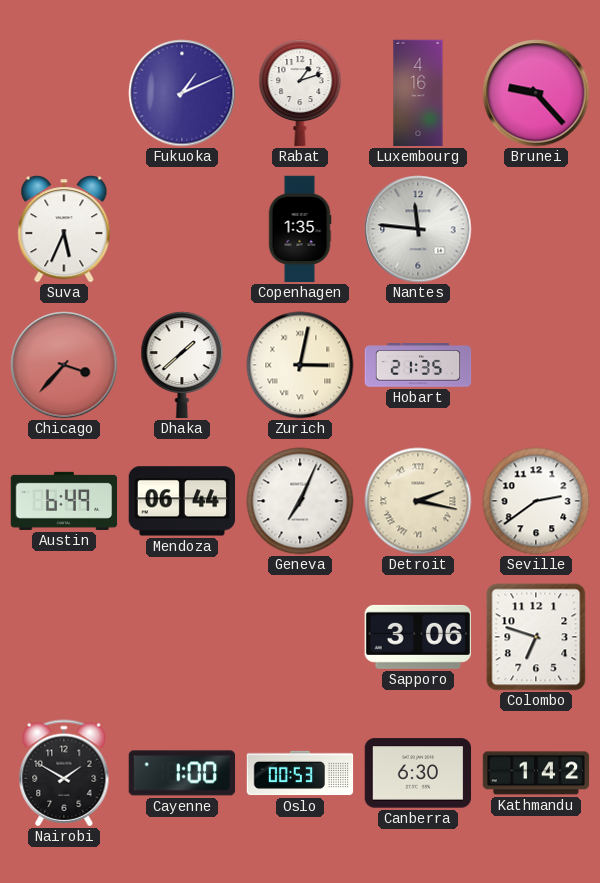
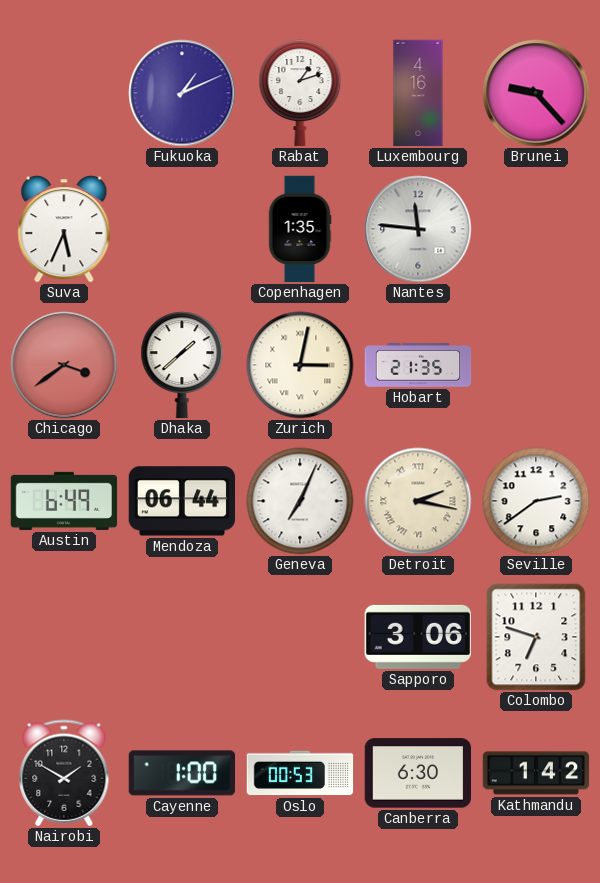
Chicago: 3:37 -> 3:39
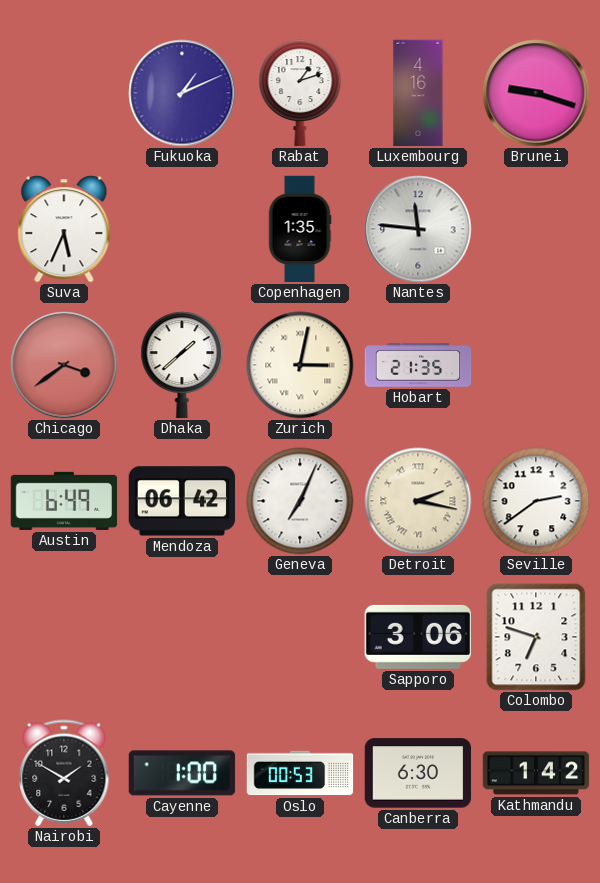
Brunei: 9:23 -> 9:18
Mendoza: 06:44 -> 06:42
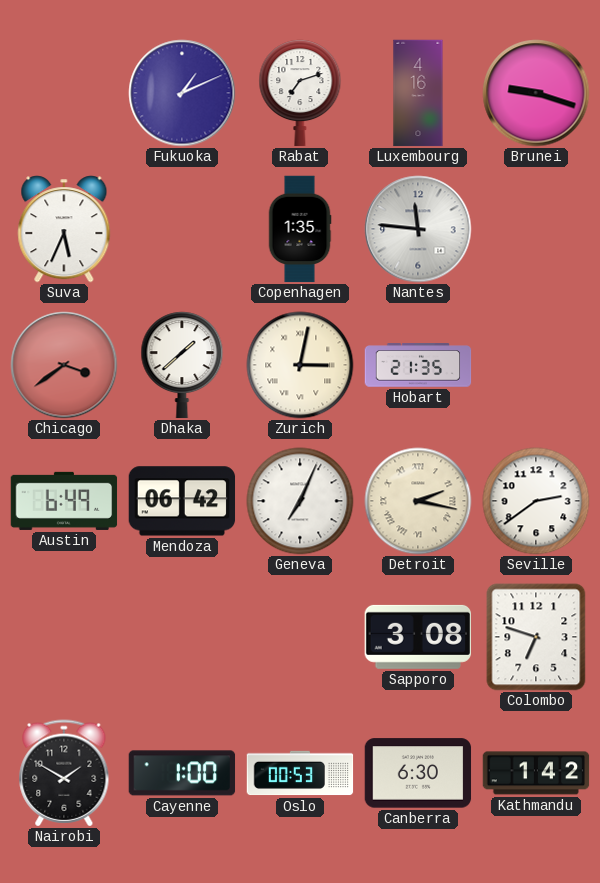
Rabat: 1:12 -> 7:12
Sapporo: 3:06 -> 3:08
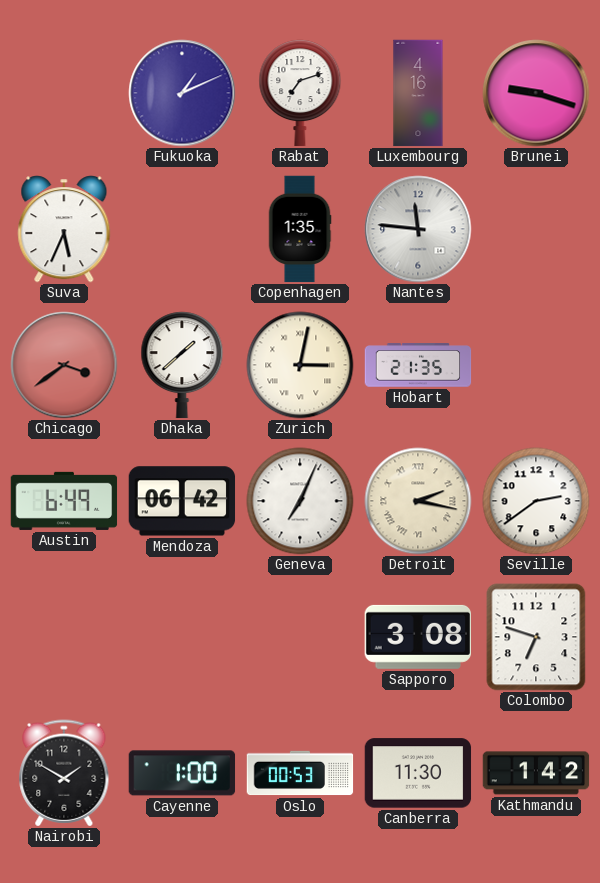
Canberra: 6:30 -> 11:30
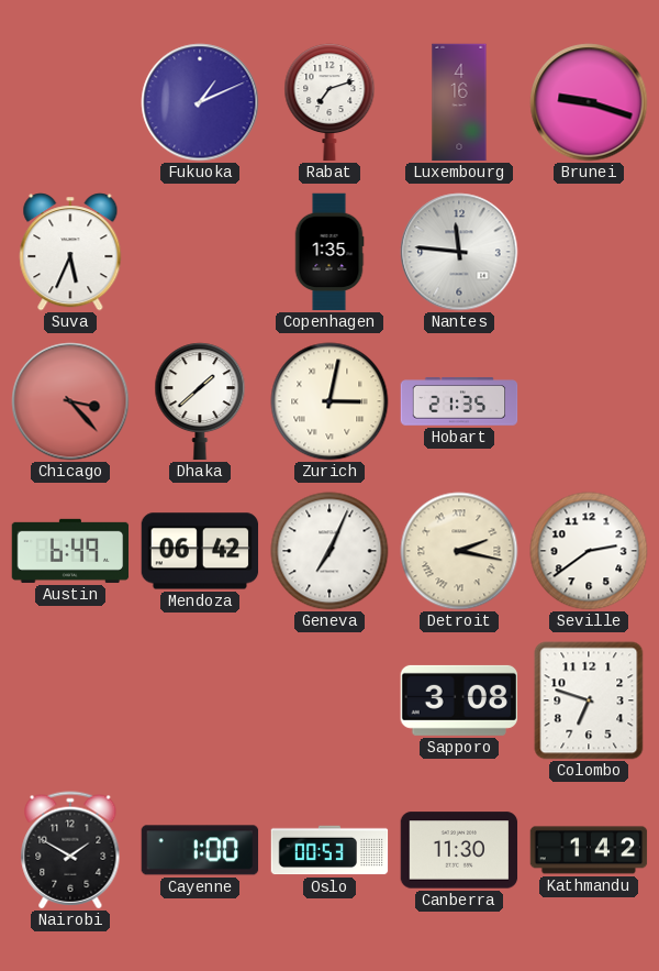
Chicago: 3:39 -> 3:23
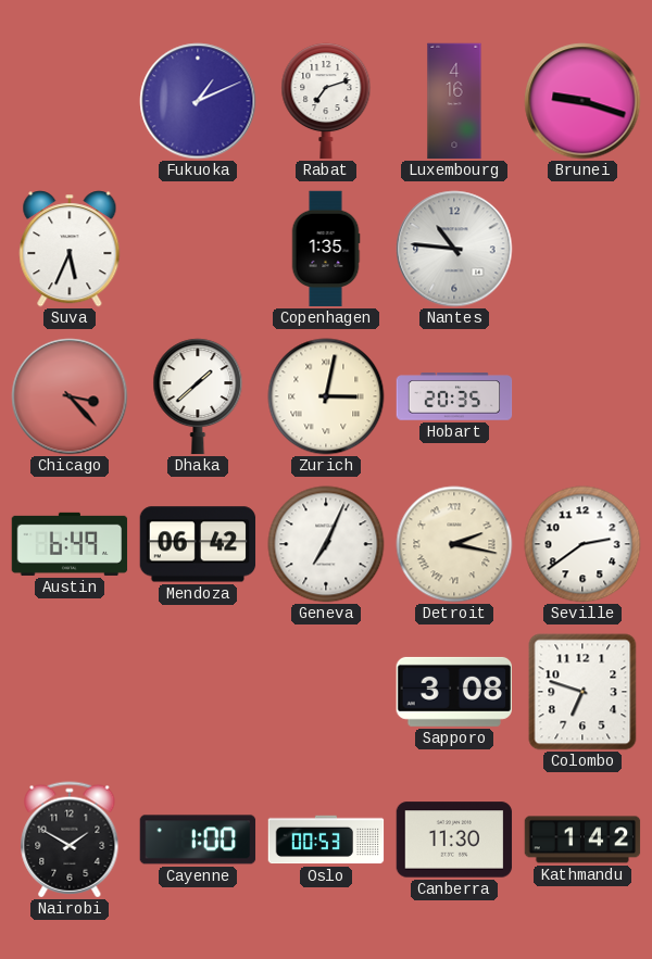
Nantes: 11:46 -> 10:46
Hobart: 21:35 -> 20:35
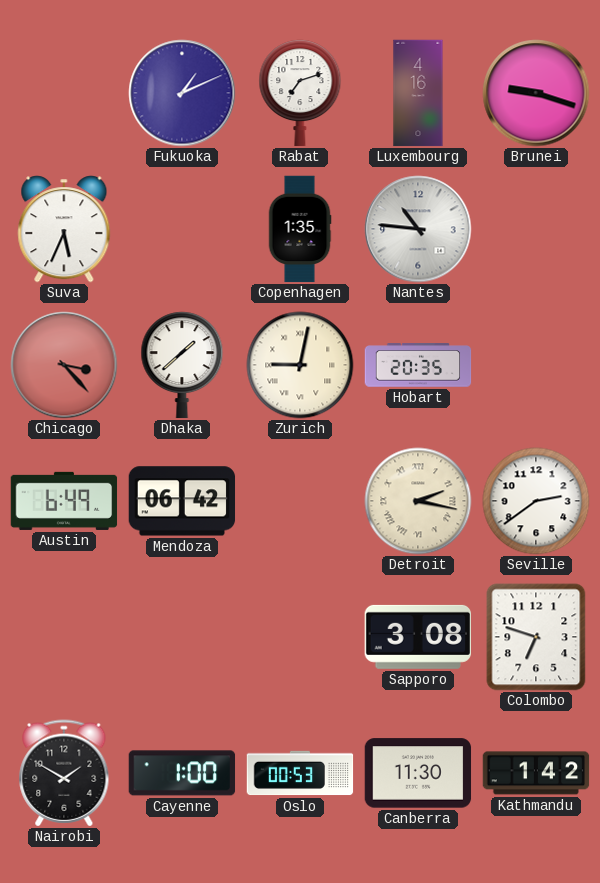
Zurich: 3:02 -> 9:02
Geneva: 7:04 -> none
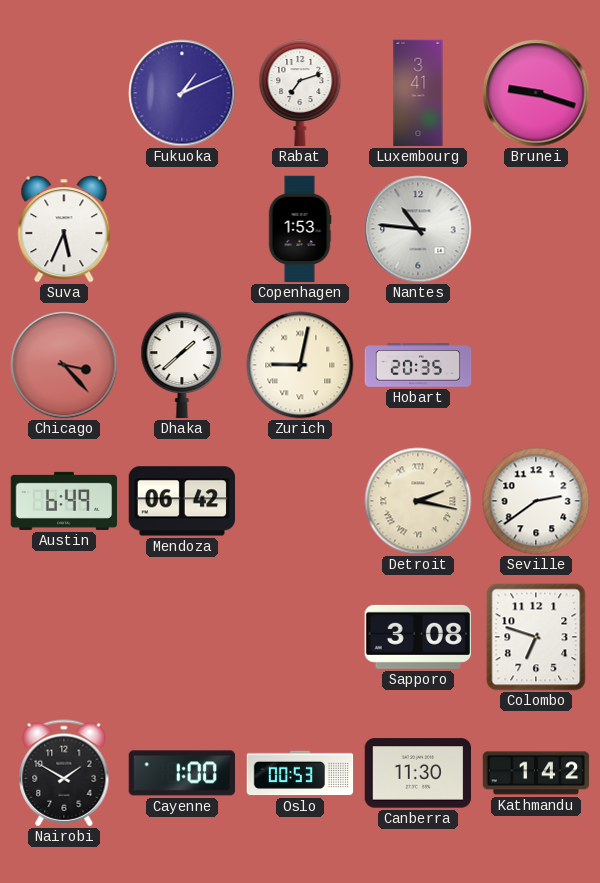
Luxembourg: 4:16 -> 3:41
Copenhagen: 1:35 -> 1:53
